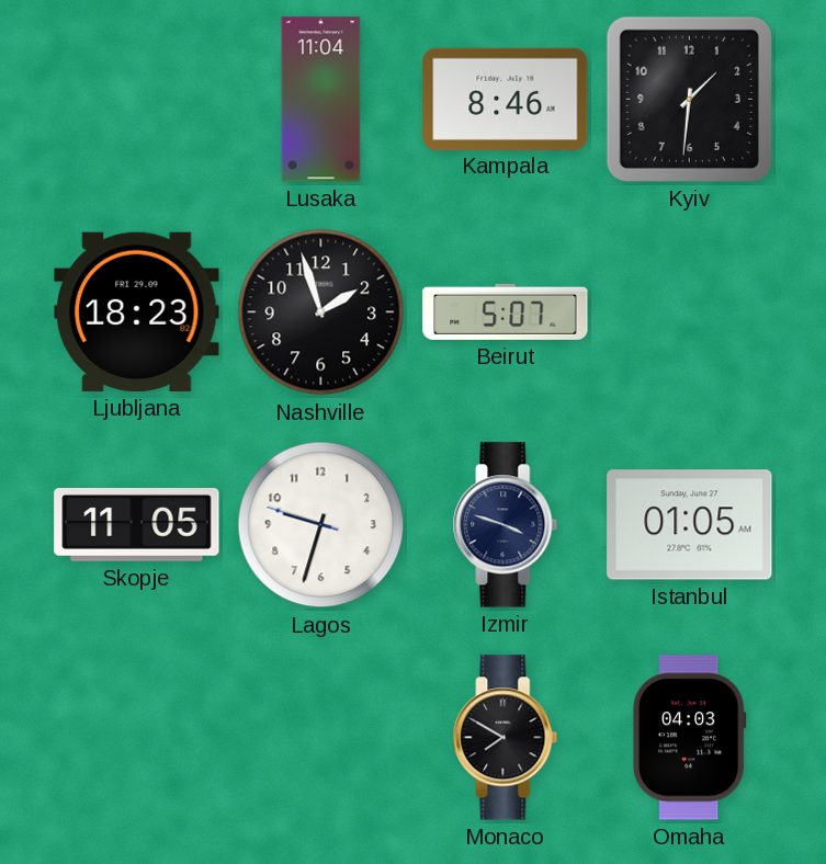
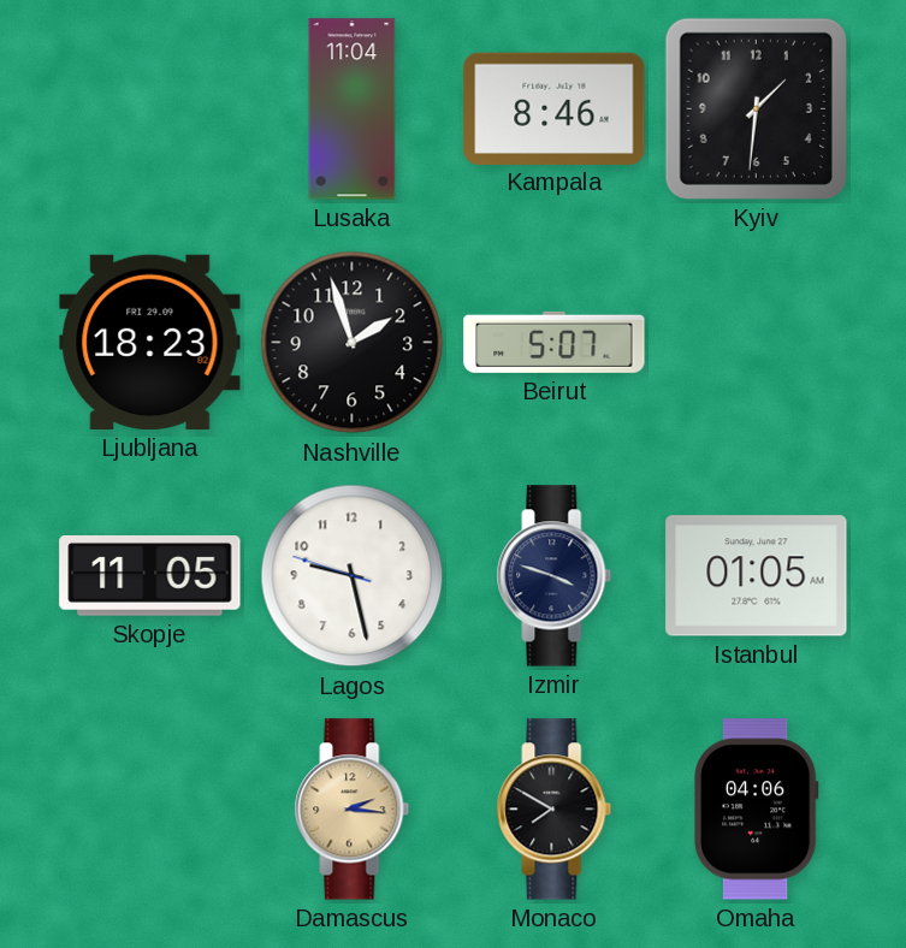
Lagos: 9:32 -> 9:27
Damascus: none -> 2:16
Omaha: 04:03 -> 04:06
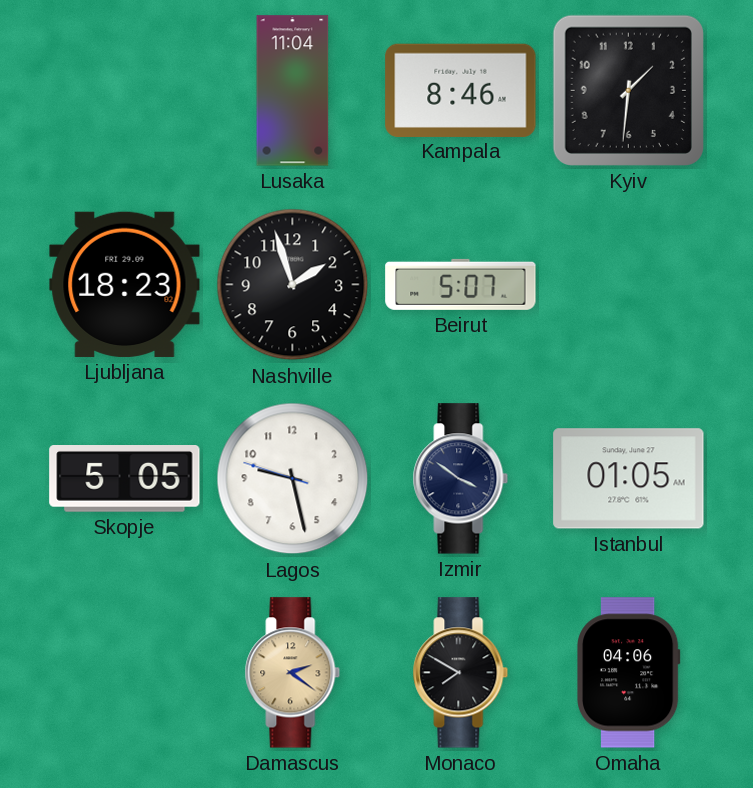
Skopje: 11:05 -> 5:05
Izmir: 3:48 -> 3:51
Damascus: 2:16 -> 2:21
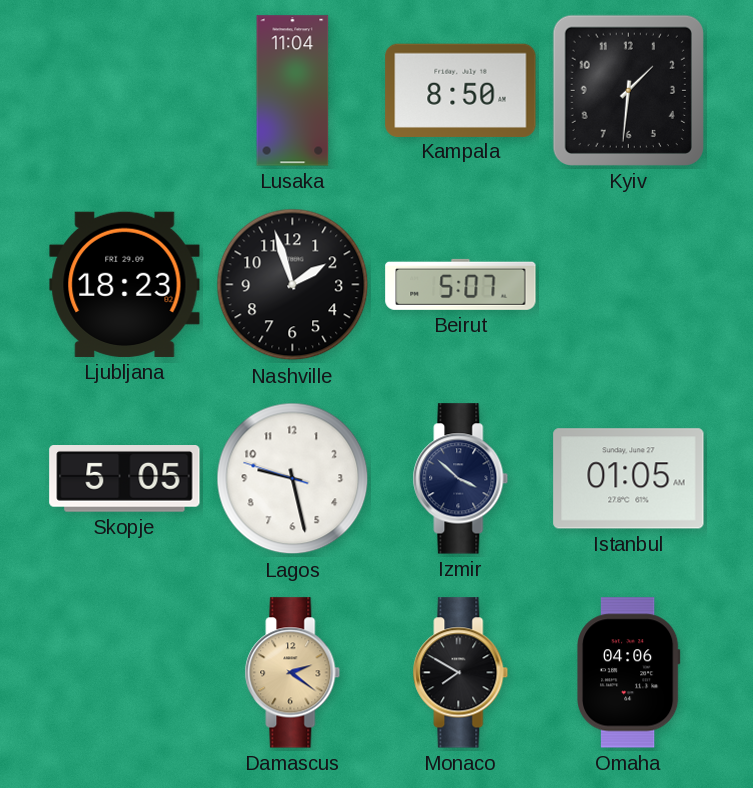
Kampala: 8:46 -> 8:50
Izmir: 3:51 -> 3:52
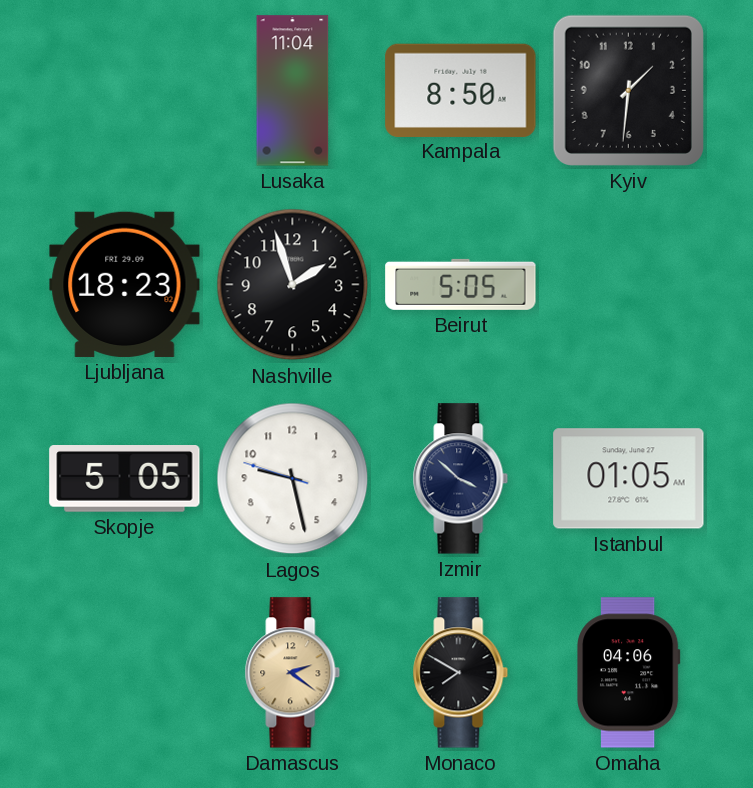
Beirut: 5:07 -> 5:05
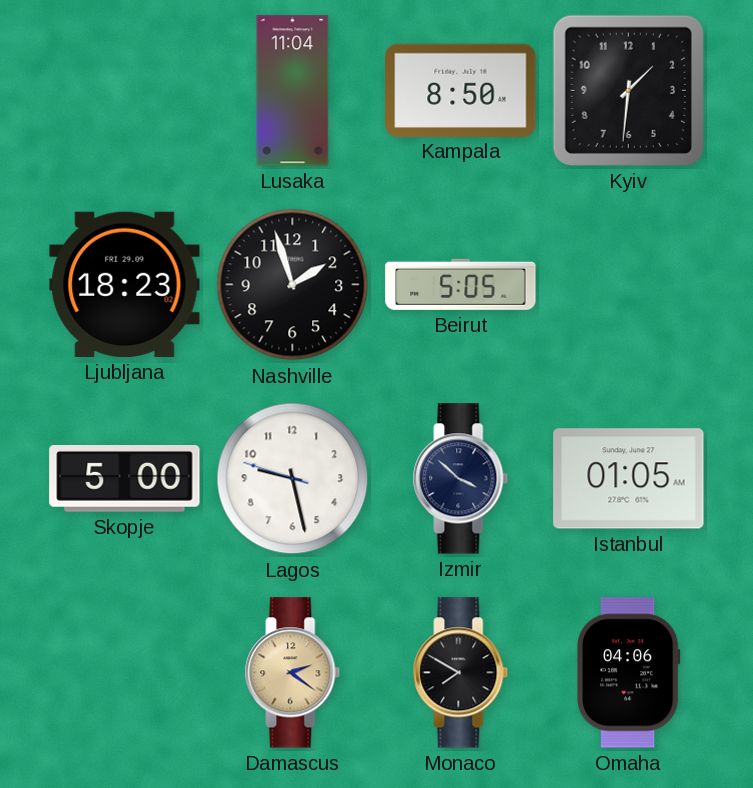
Skopje: 5:05 -> 5:00
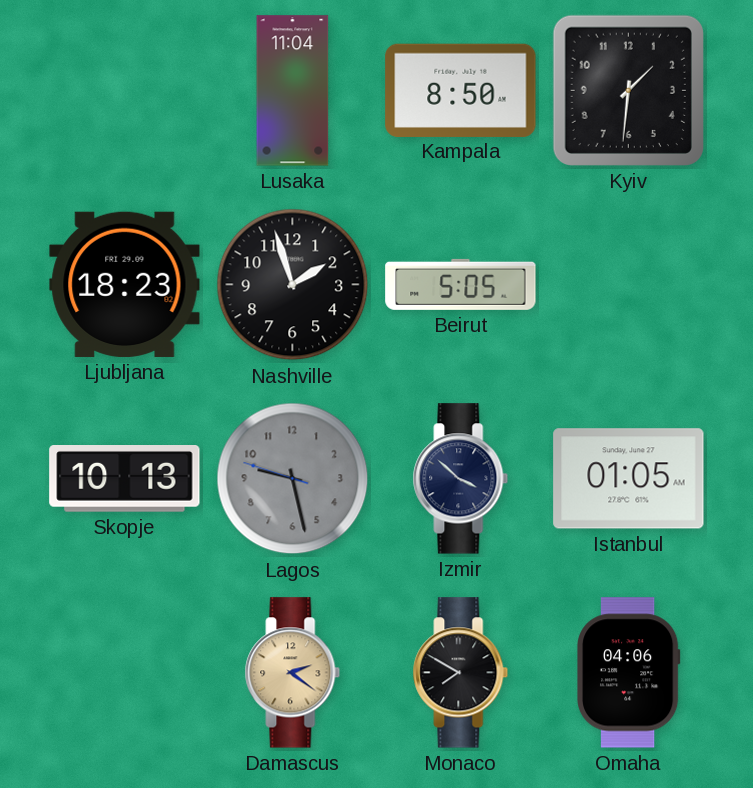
Skopje: 5:00 -> 10:13
Lagos dial: white -> grey
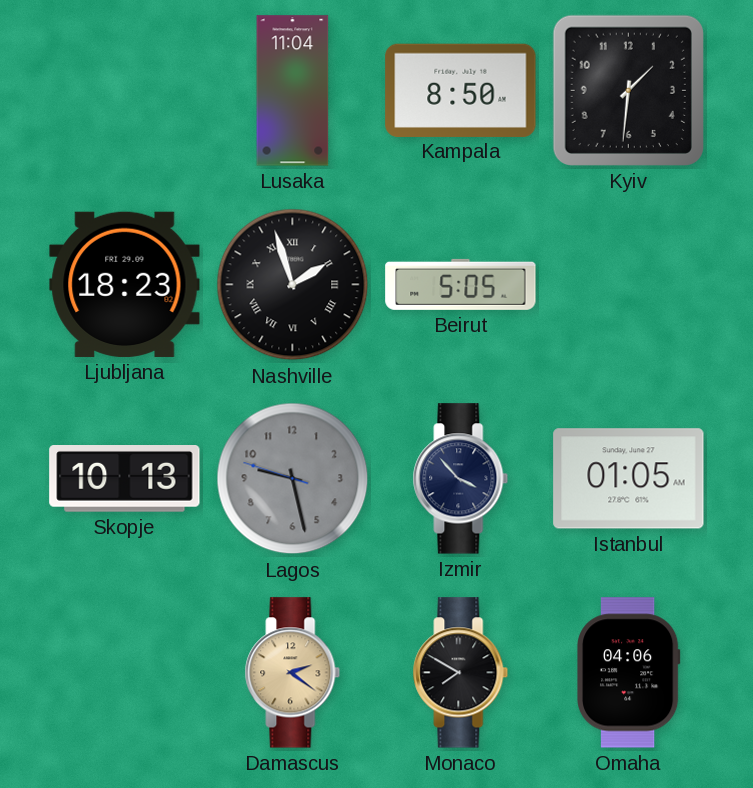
Nashville numerals: Arabic -> Roman
Izmir: 3:52 -> 3:53
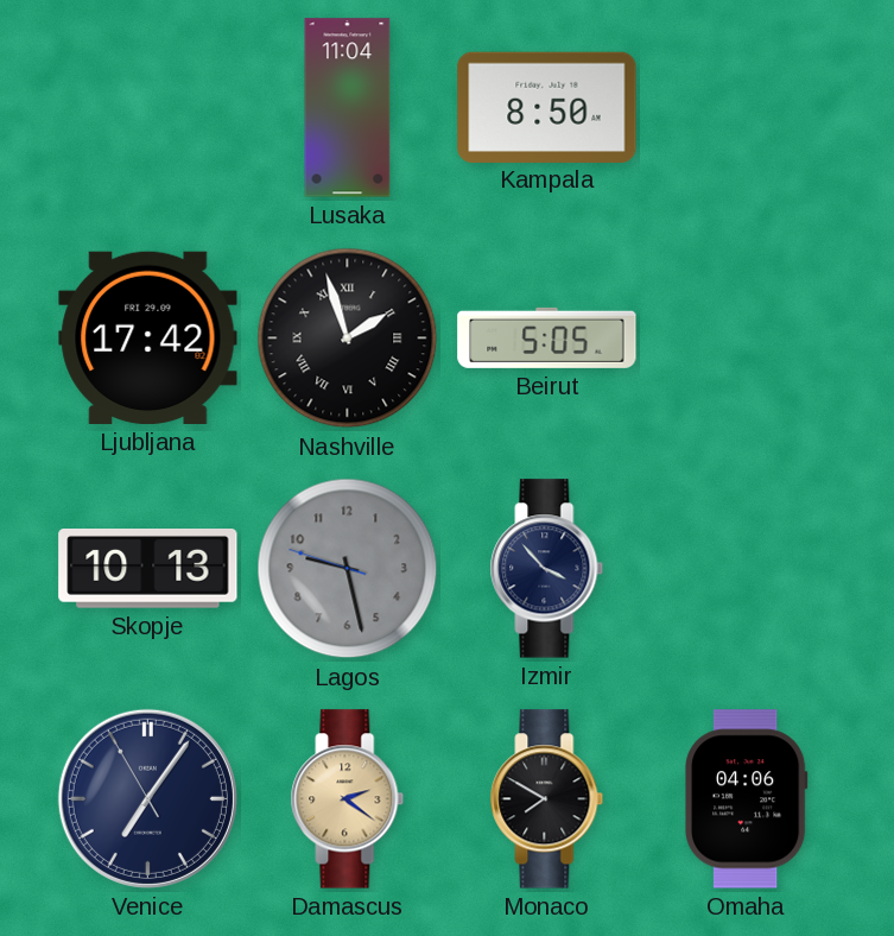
Kyiv: 1:31 -> none
Ljubljana: 18:23 -> 17:42
Istanbul: 01:05 -> none
Venice: none -> 7:05
